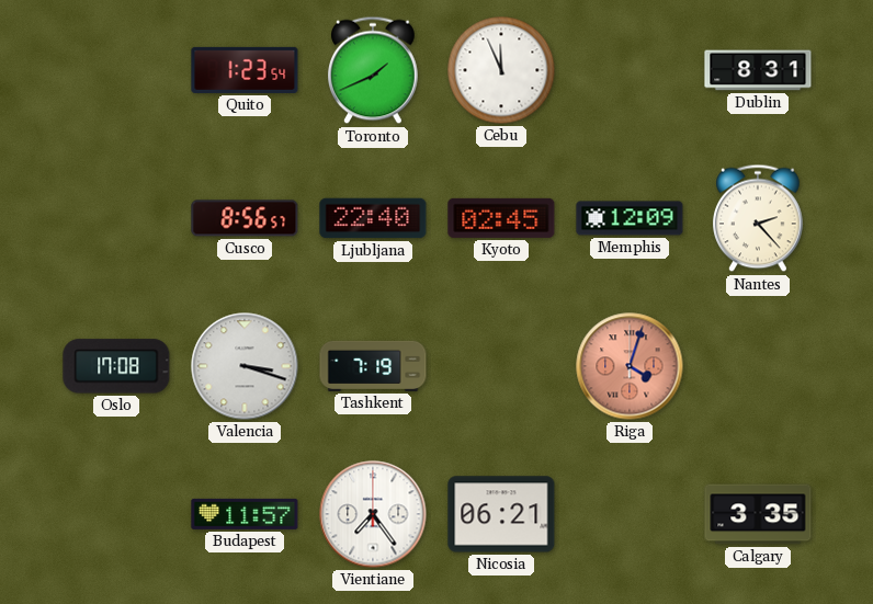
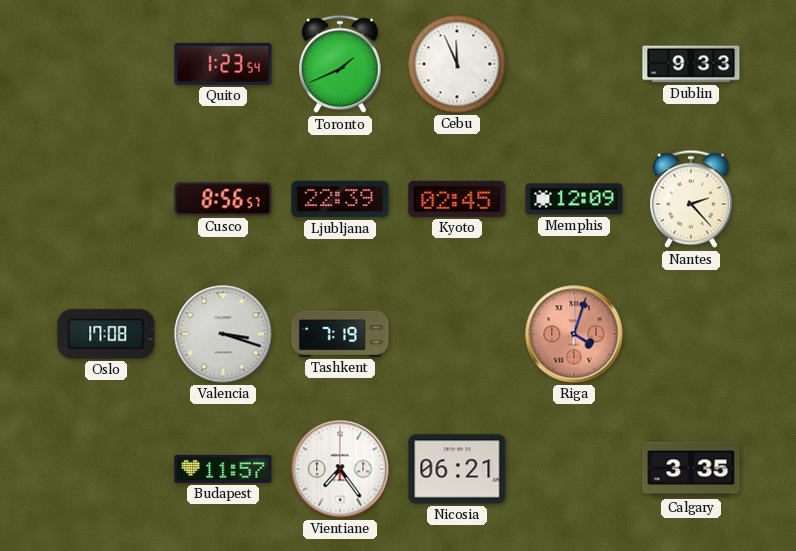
Dublin: 8:31 -> 9:33
Ljubljana: 22:40 -> 22:39
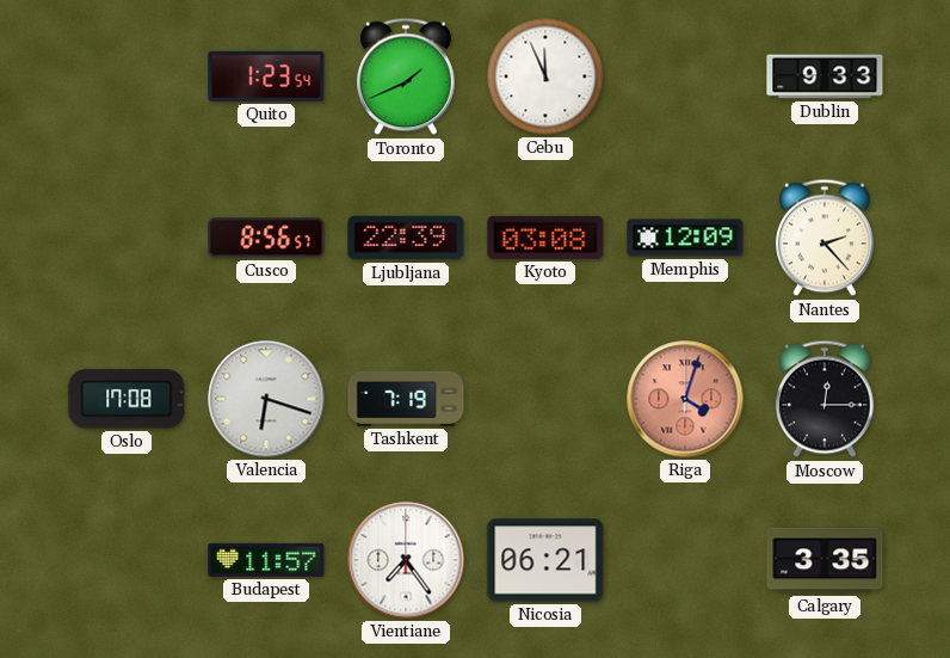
Kyoto: 02:45 -> 03:08
Valencia: 3:18 -> 6:18
Moscow: none -> 12:15
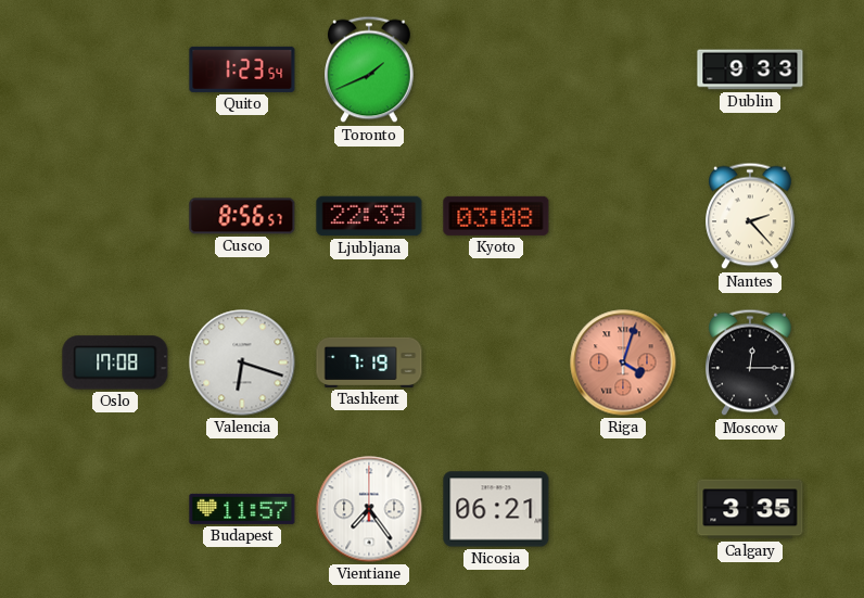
Cebu: 11:56 -> none
Memphis: 12:09 -> none
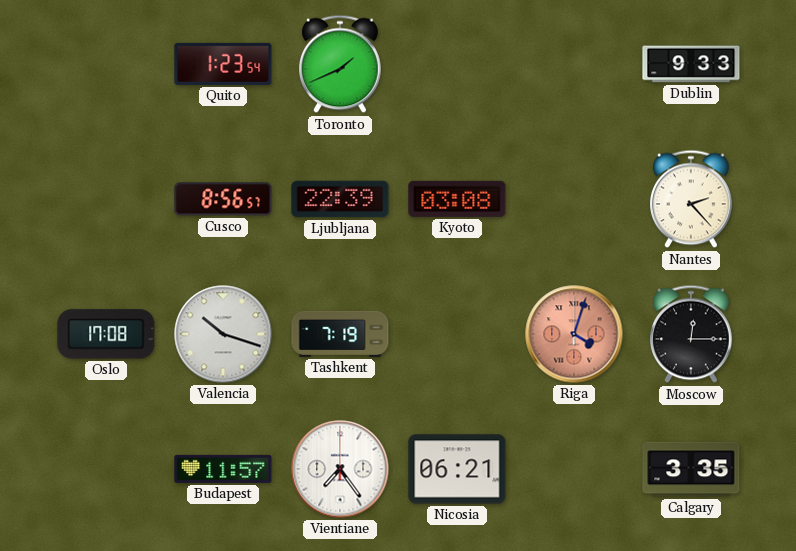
Valencia: 6:18 -> 10:18
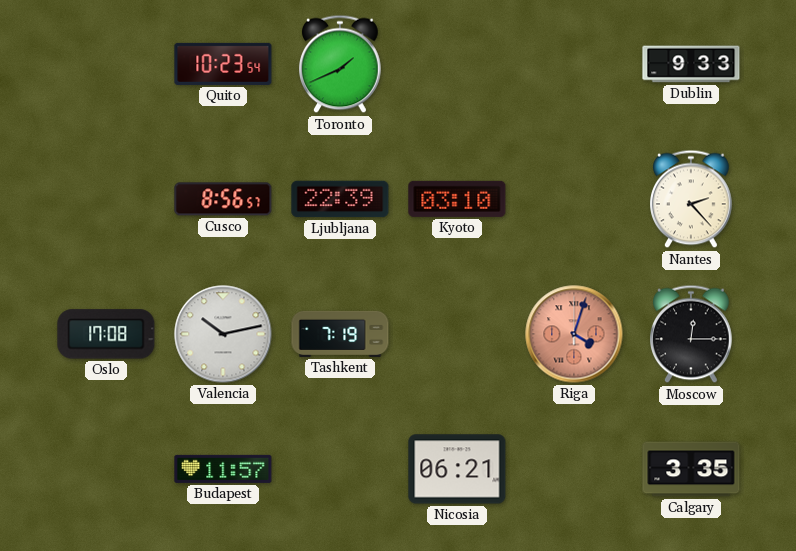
Quito: 1:23 -> 10:23
Kyoto: 03:08 -> 03:10
Valencia: 10:18 -> 10:13
Vientiane: 7:24 -> none
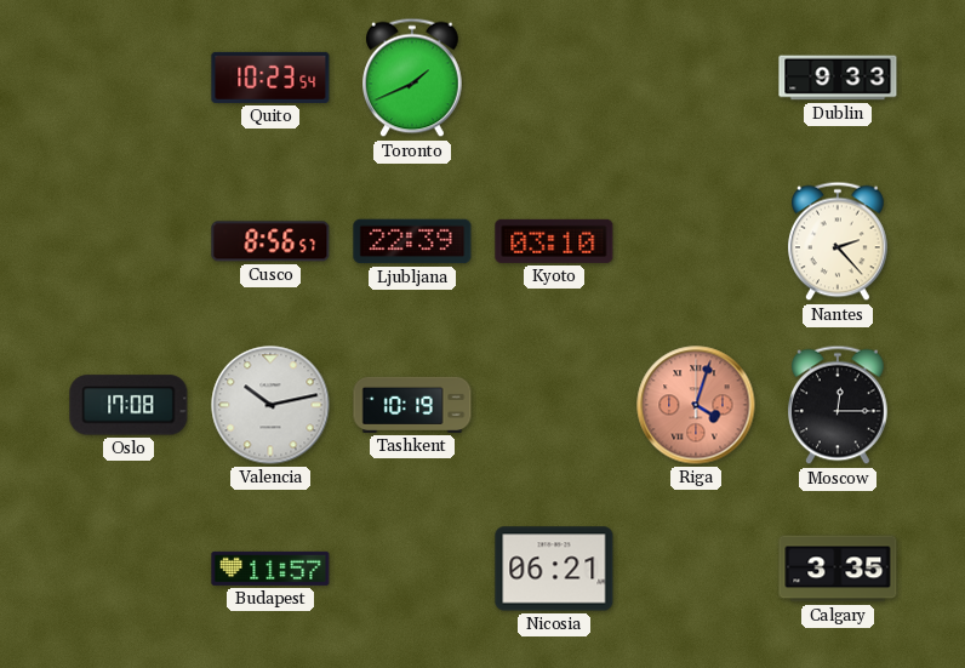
Tashkent: 7:19 -> 10:19
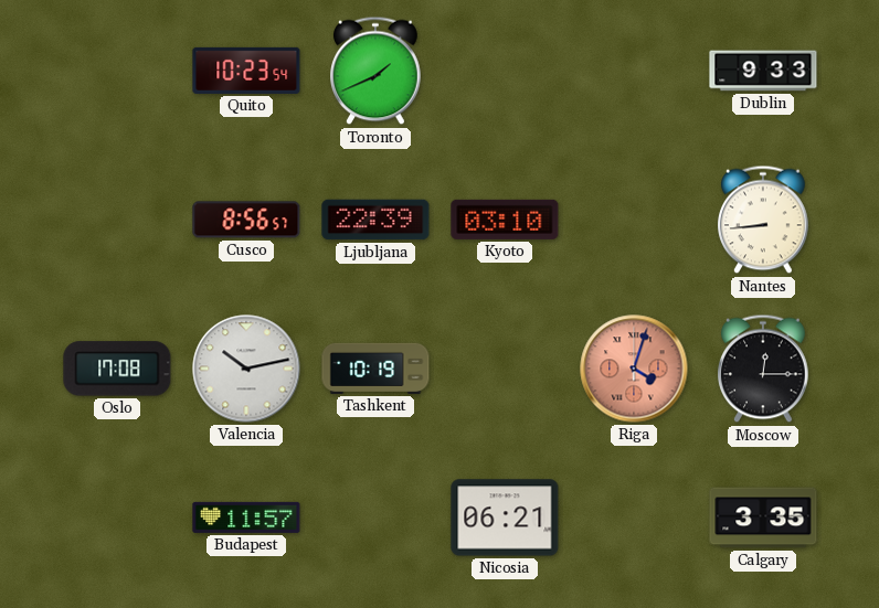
Nantes: 2:23 -> 8:44
